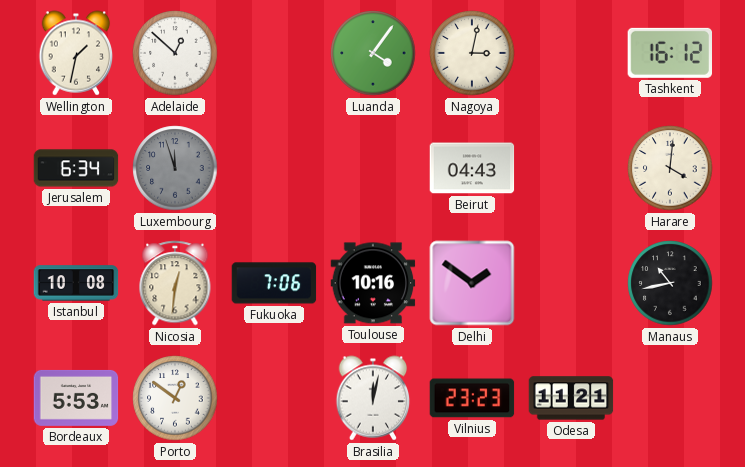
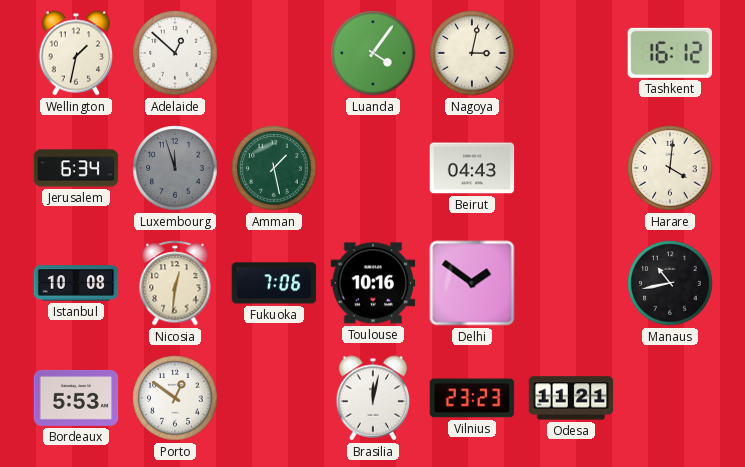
Amman: none -> 1:28
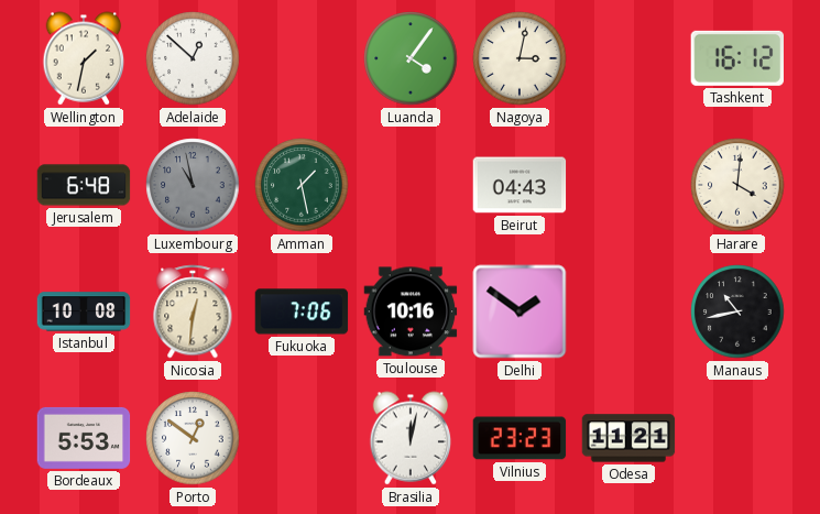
Jerusalem: 6:34 -> 6:48
Luxembourg: 11:57 -> 10:58
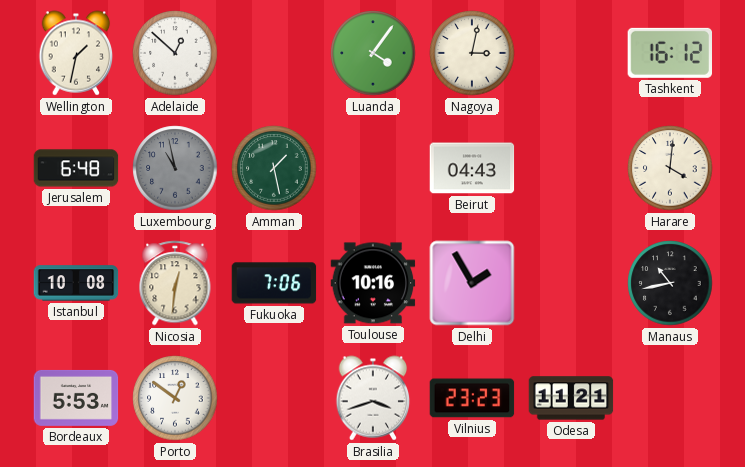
Delhi: 1:51 -> 1:55
Brasilia: 12:02 -> 3:42
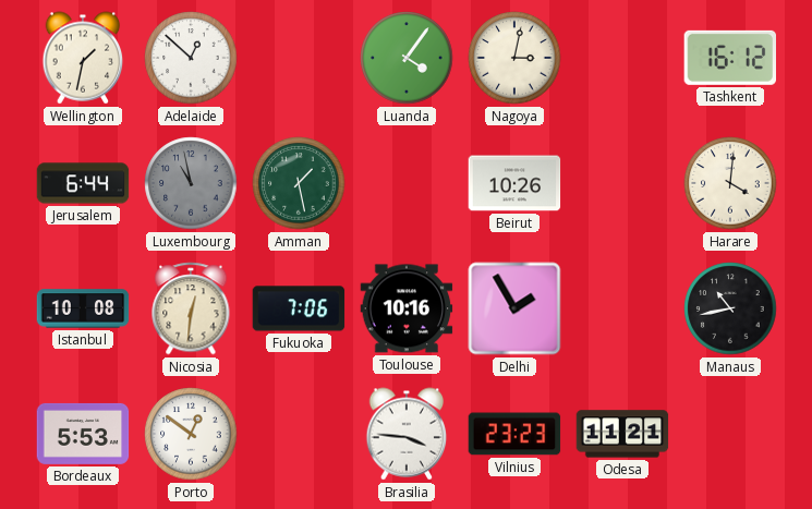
Jerusalem: 6:48 -> 6:44
Beirut: 04:43 -> 10:26
Brasilia: 3:42 -> 3:46
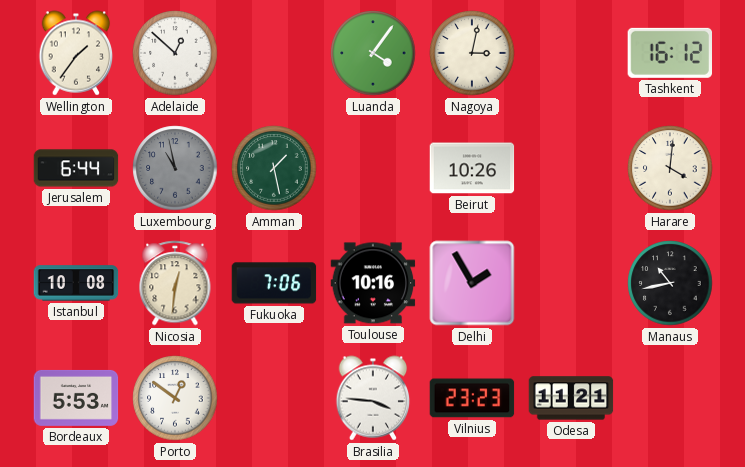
Wellington: 1:32 -> 1:36
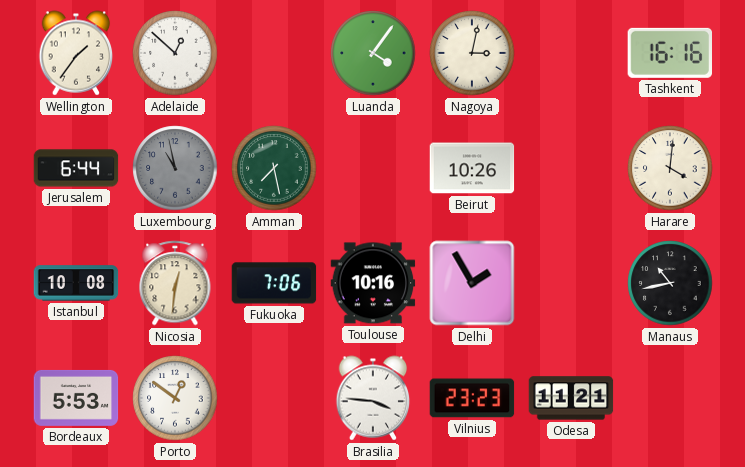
Tashkent: 16:12 -> 16:16
Amman: 1:28 -> 7:28
